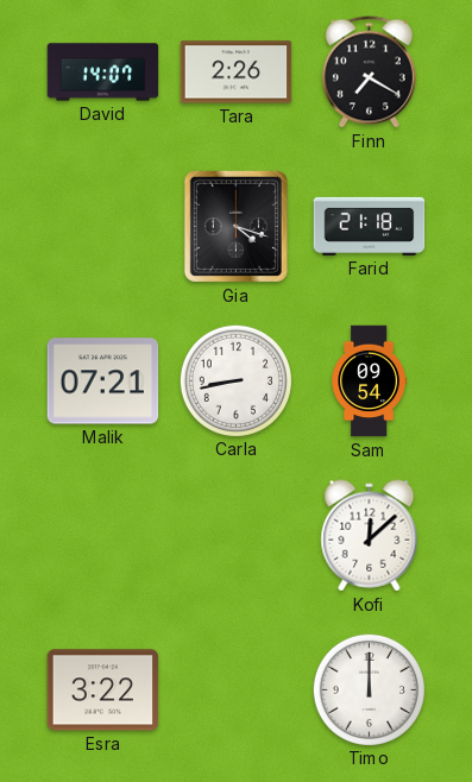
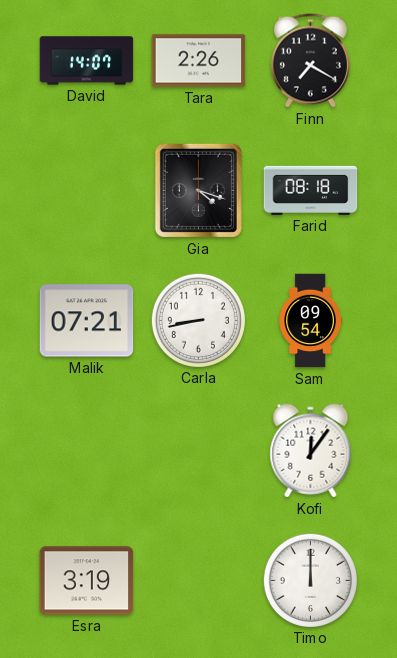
Farid: 21:18 -> 08:18
Kofi: 12:08 -> 12:06
Esra: 3:22 -> 3:19
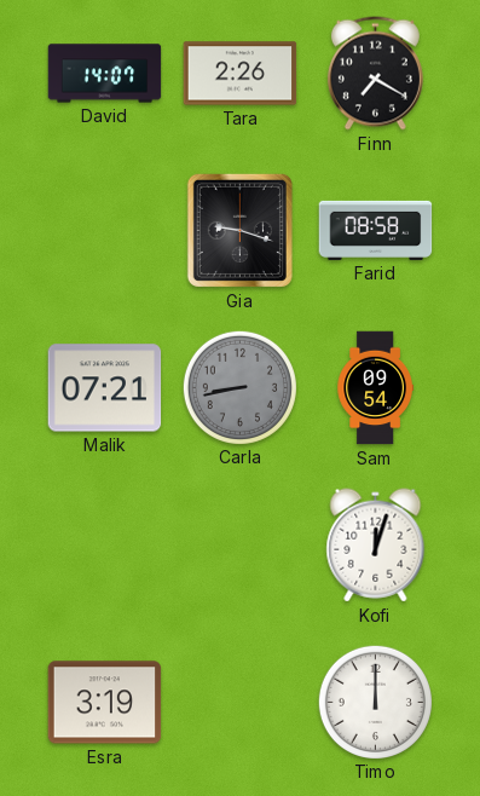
Gia: 4:18 -> 9:18
Farid: 08:18 -> 08:58
Carla dial: white -> grey
Kofi: 12:06 -> 12:03
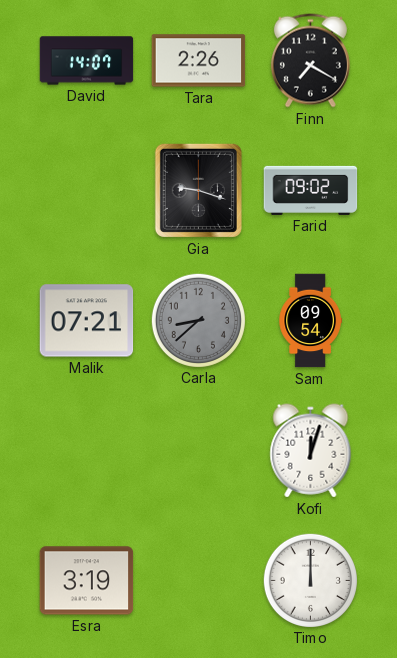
Farid: 08:58 -> 09:02
Carla: 8:43 -> 8:38
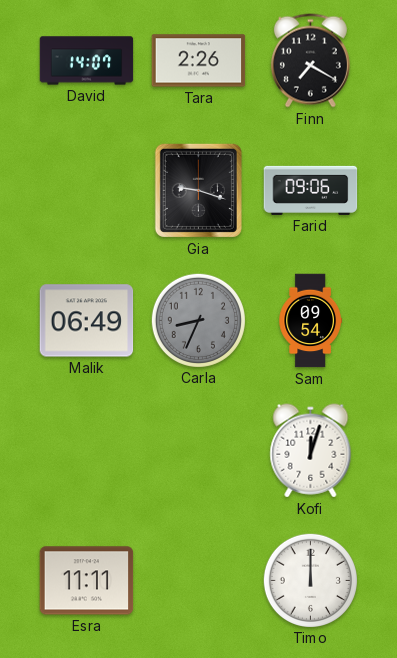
Farid: 09:02 -> 09:06
Malik: 07:21 -> 06:49
Carla: 8:38 -> 8:34
Esra: 3:19 -> 11:11
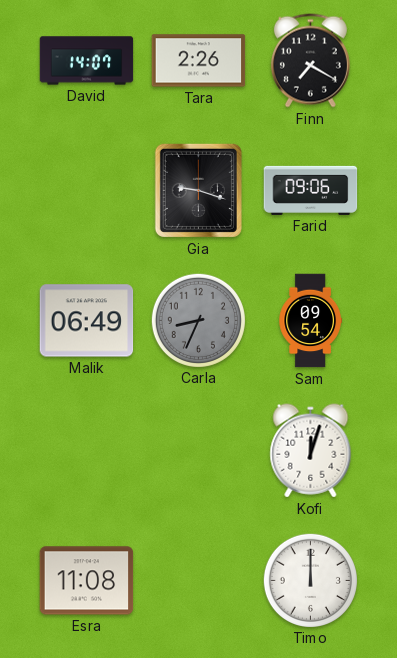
Esra: 11:11 -> 11:08
